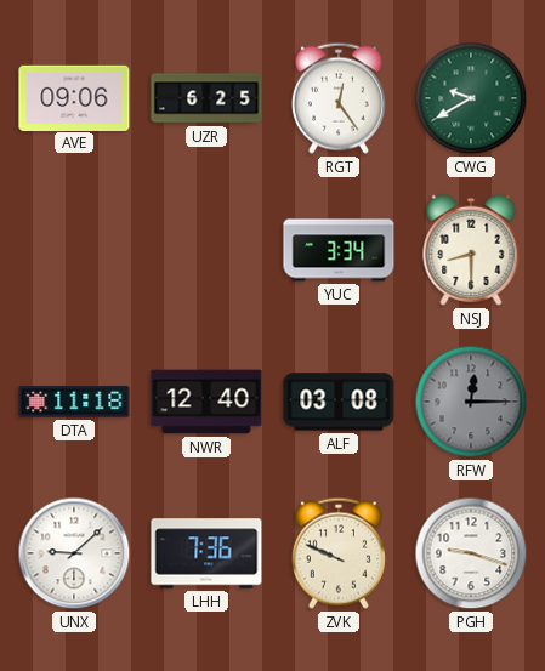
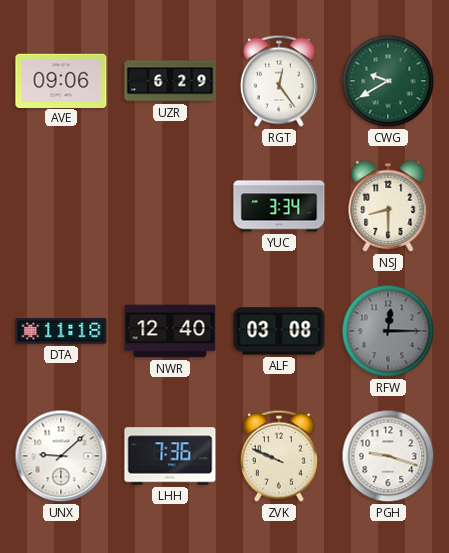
UZR: 6:25 -> 6:29
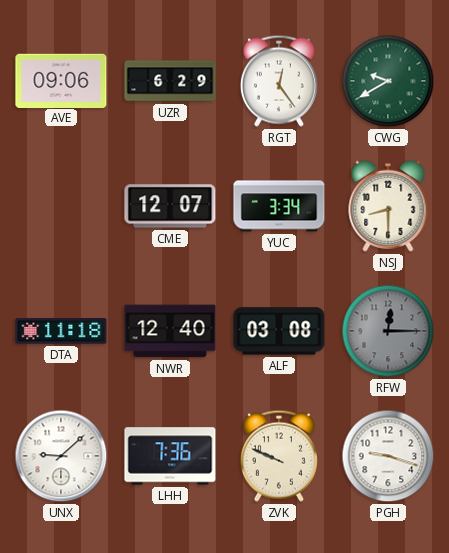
CME: none -> 12:07
